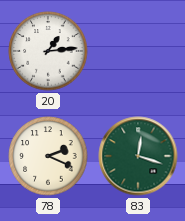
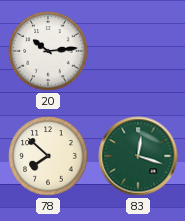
20: 1:14 -> 10:14
78: 2:19 -> 7:52
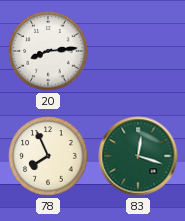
20: 10:14 -> 8:14
78: 7:52 -> 7:56
